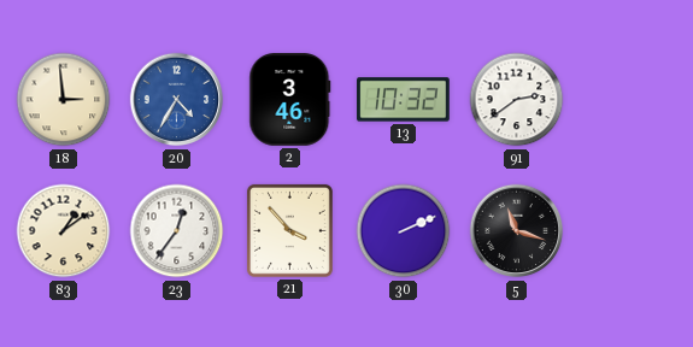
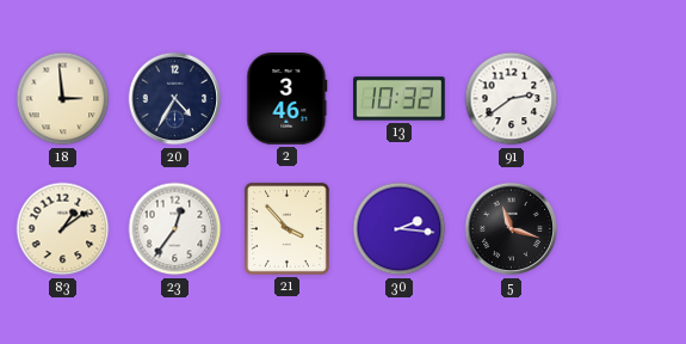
20 dial: blue -> navy
30: 2:11 -> 2:16
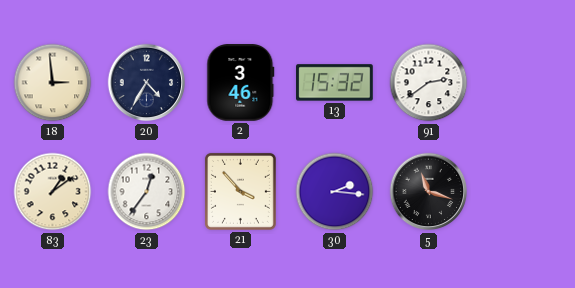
13: 10:32 -> 15:32
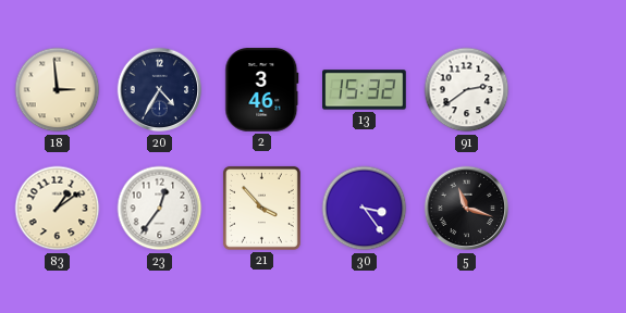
30: 2:16 -> 3:24
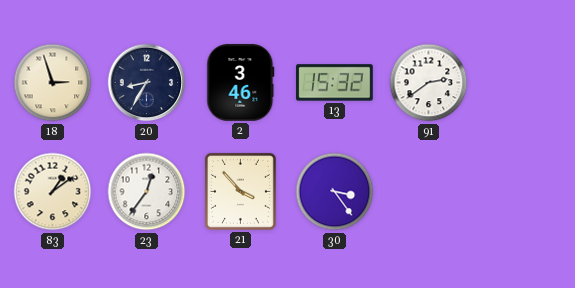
18: 2:59 -> 2:57
20: 4:35 -> 8:35
5: 11:18 -> none
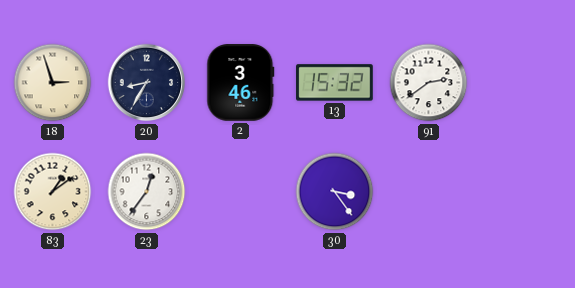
21: 3:53 -> none
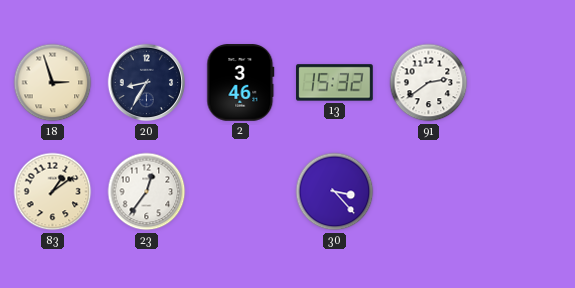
30: 3:24 -> 3:23
